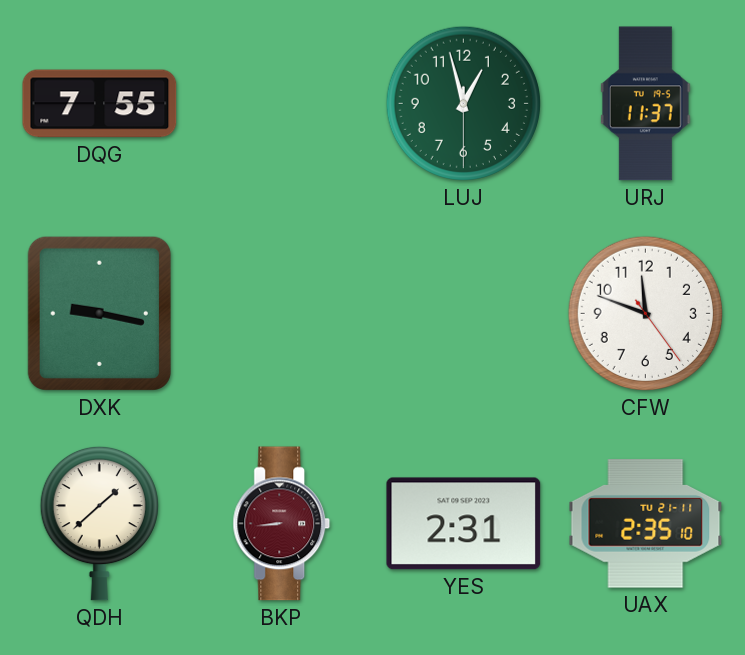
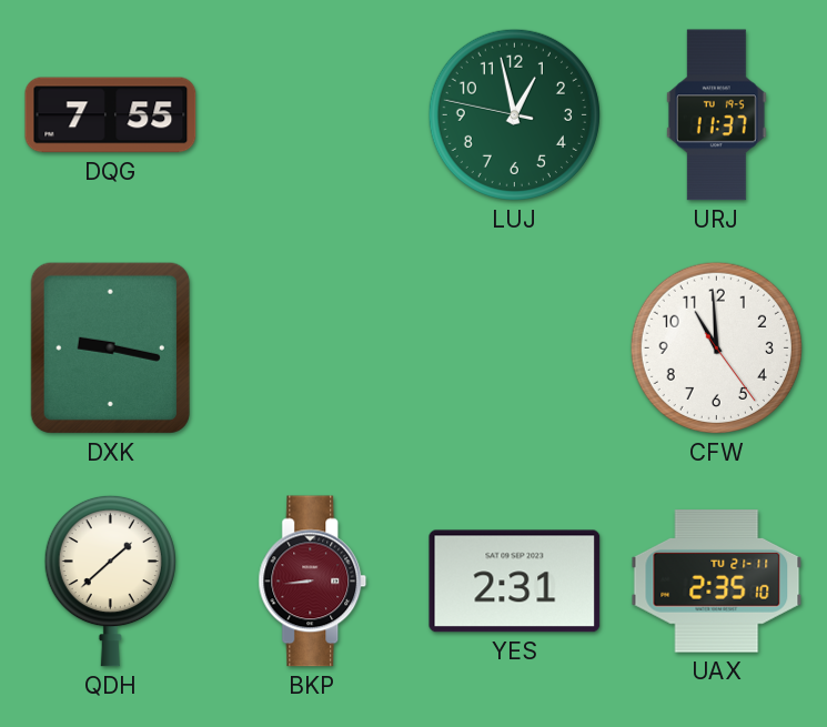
LUJ: 12:57:30 -> 12:57:47
CFW: 11:48 -> 10:59
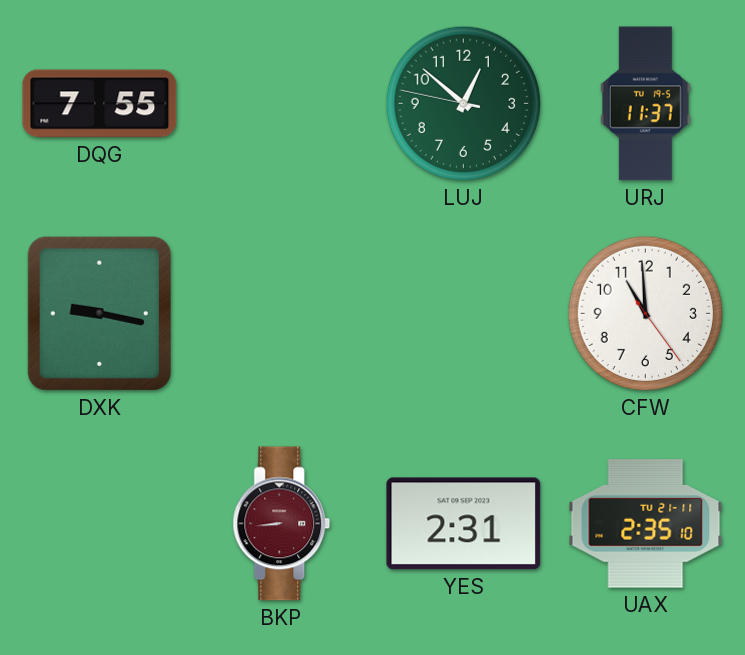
LUJ: 12:57 -> 12:51
QDH: 1:38 -> none
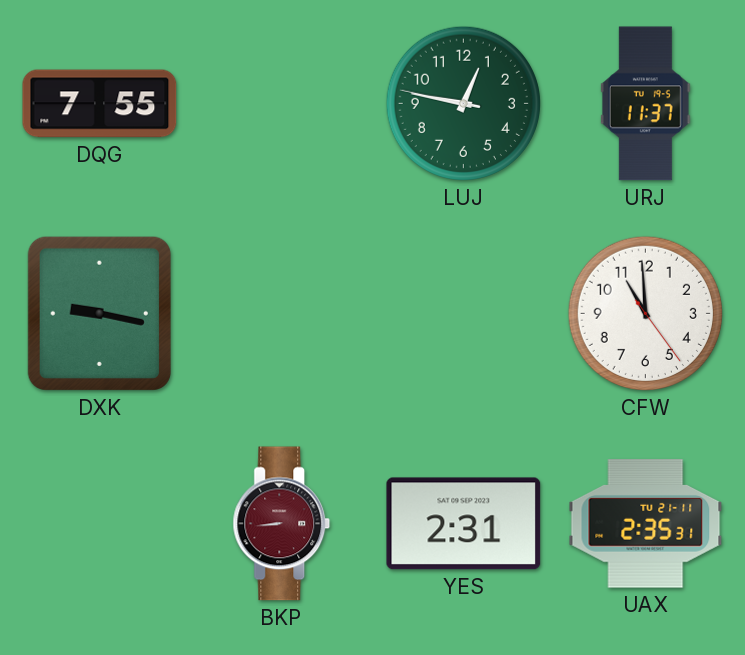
LUJ: 12:51 -> 12:46
UAX: 2:35:10 -> 2:35:31
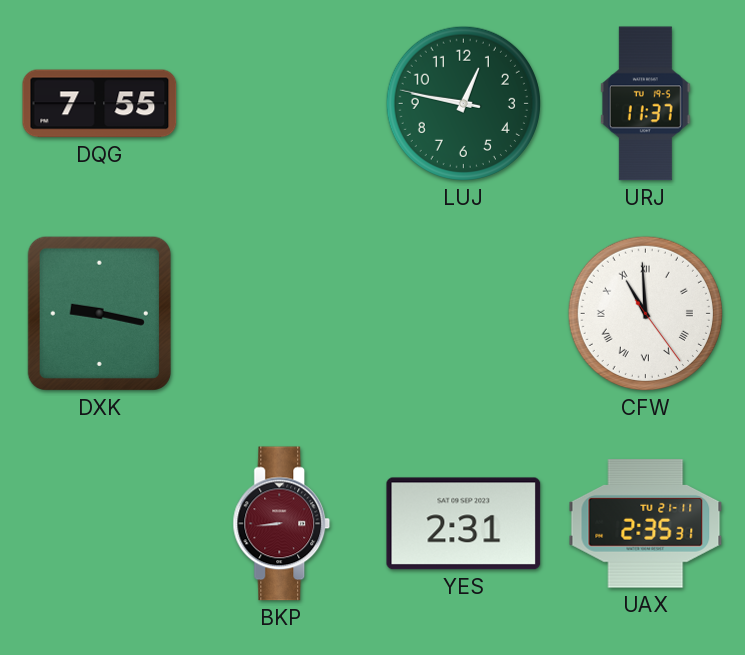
CFW numerals: Arabic -> Roman
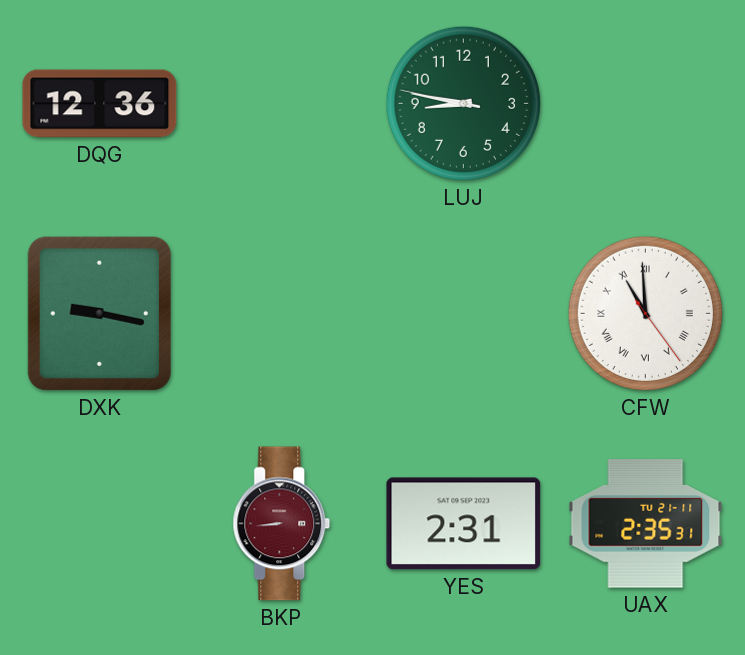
DQG: 7:55 -> 12:36
LUJ: 12:46 -> 8:46
URJ: 11:37 -> none
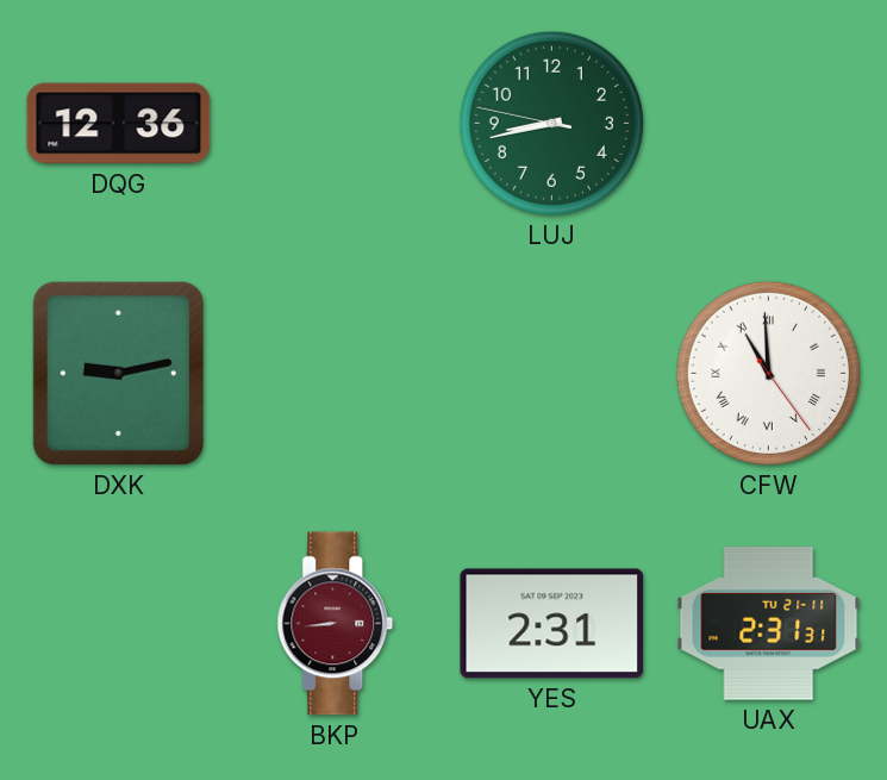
LUJ: 8:46 -> 8:42
DXK: 9:17 -> 9:13
UAX: 2:35 -> 2:31
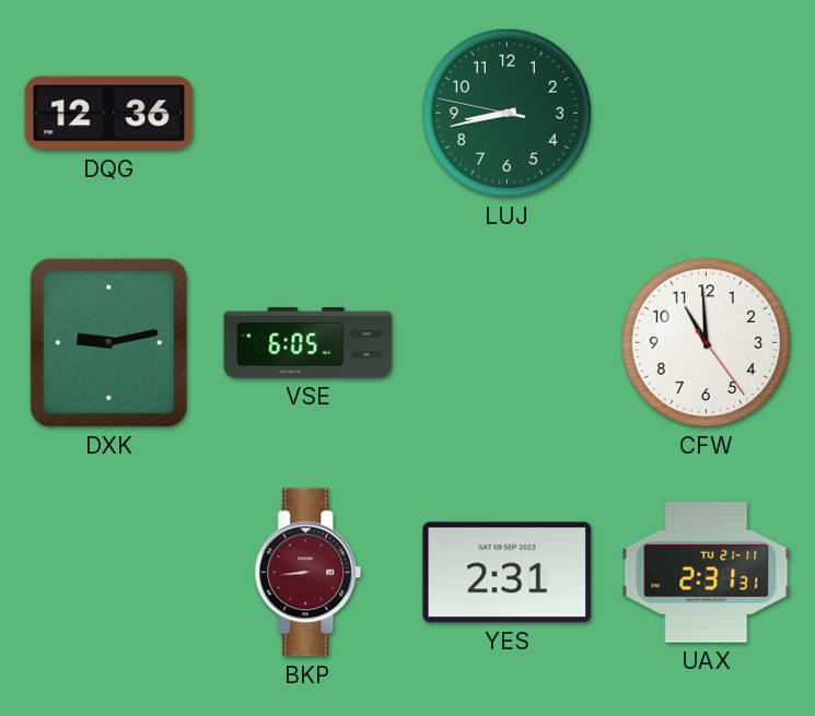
VSE: none -> 6:05
CFW numerals: Roman -> Arabic
